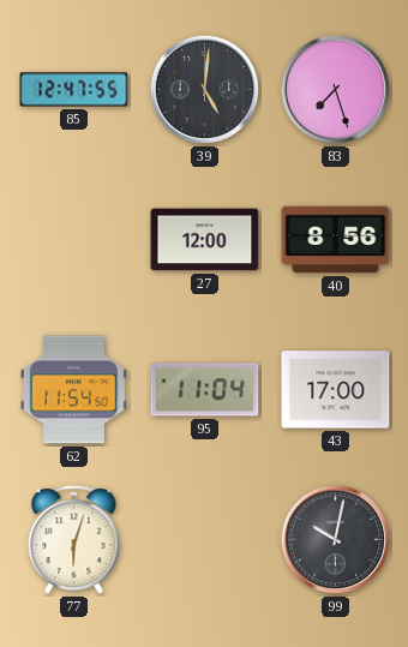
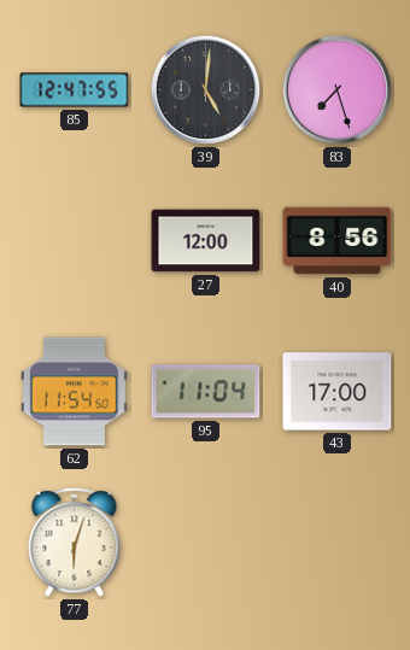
99: 10:02 -> none
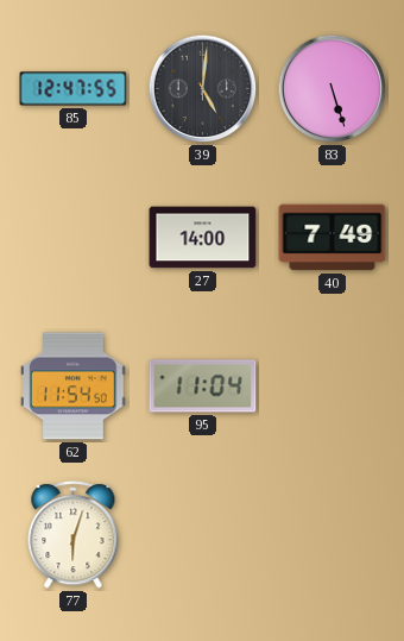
83: 7:27 -> 5:27
27: 12:00 -> 14:00
40: 8:56 -> 7:49
43: 17:00 -> none
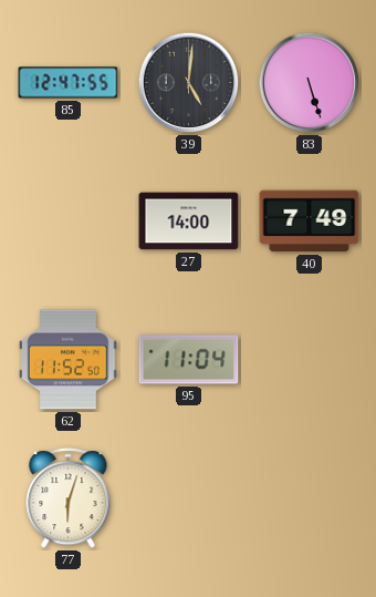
62: 11:54 -> 11:52
